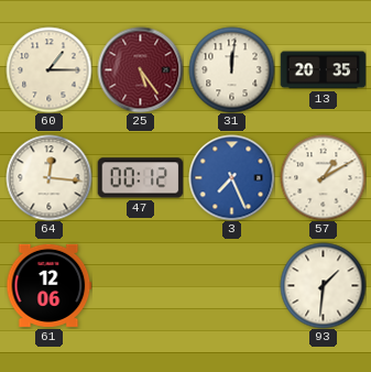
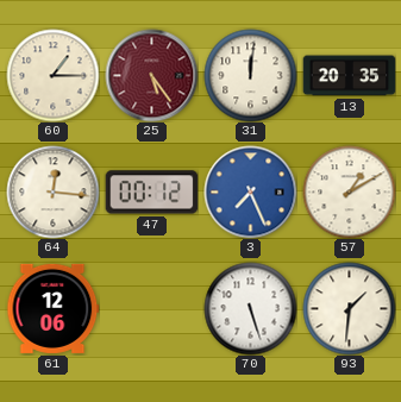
70: none -> 5:27
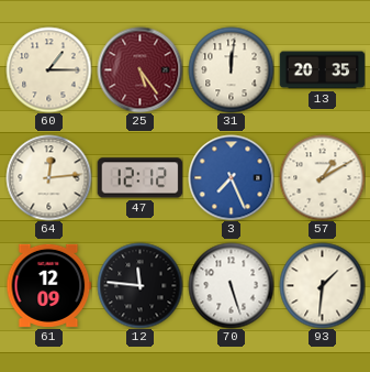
64: 12:16 -> 12:14
47: 00:12 -> 12:12
61: 12:06 -> 12:09
12: none -> 11:46
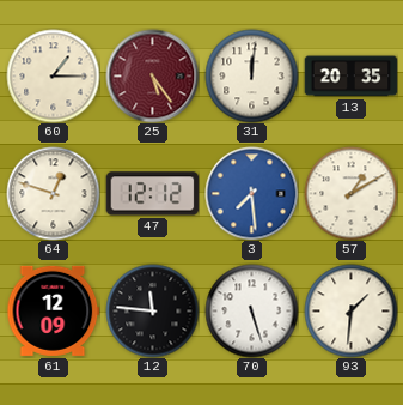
64: 12:14 -> 12:48
3: 7:26 -> 7:29
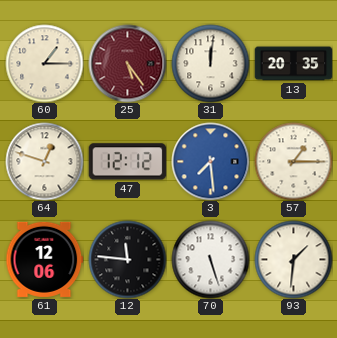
57: 1:10 -> 1:15
61: 12:09 -> 12:06
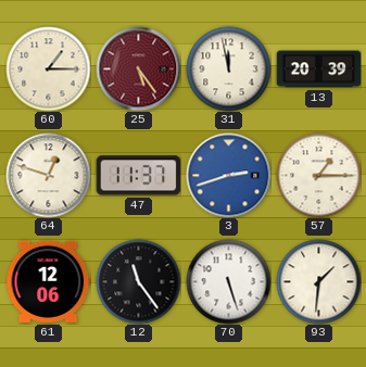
31: 12:01 -> 11:58
13: 20:35 -> 20:39
47: 12:12 -> 11:37
3: 7:29 -> 2:42
12: 11:46 -> 11:24
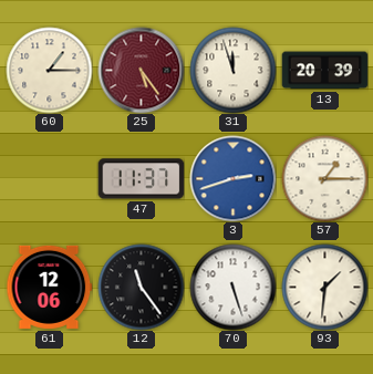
31: 11:58 -> 11:57
64: 12:48 -> none
